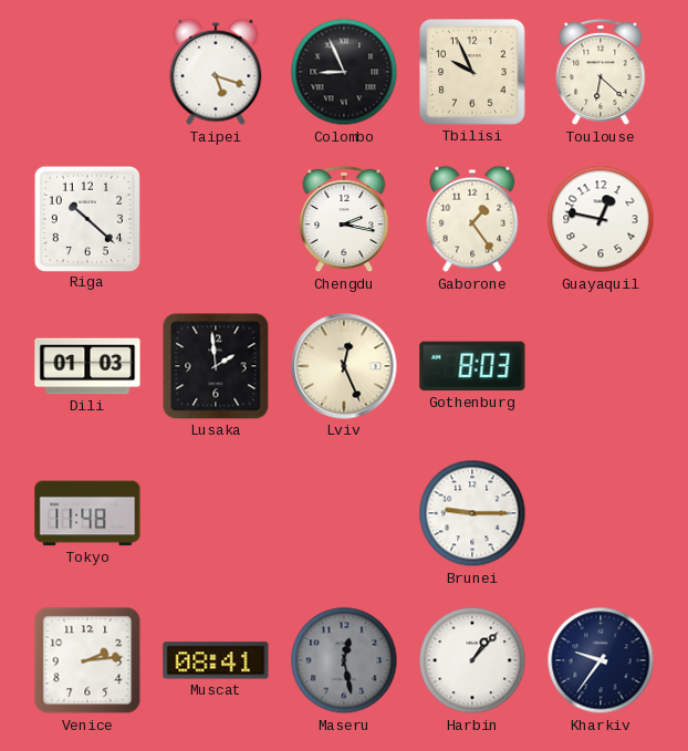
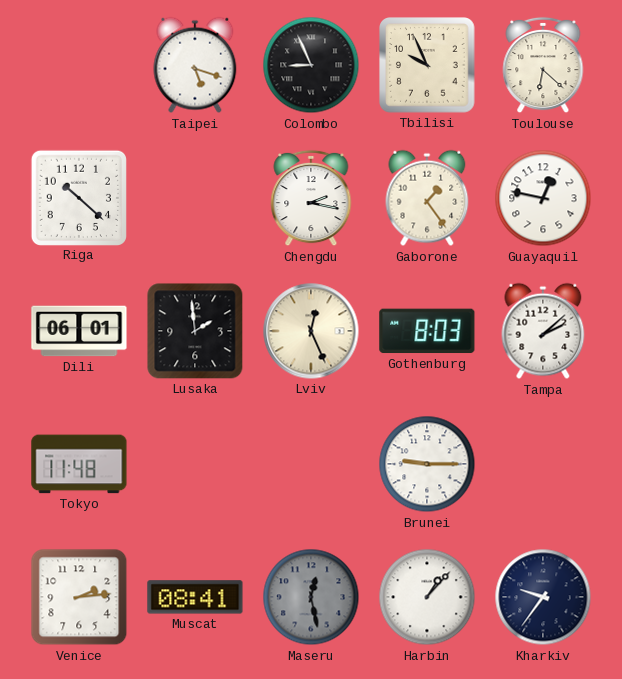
Dili: 01:03 -> 06:01
Tampa: none -> 2:08
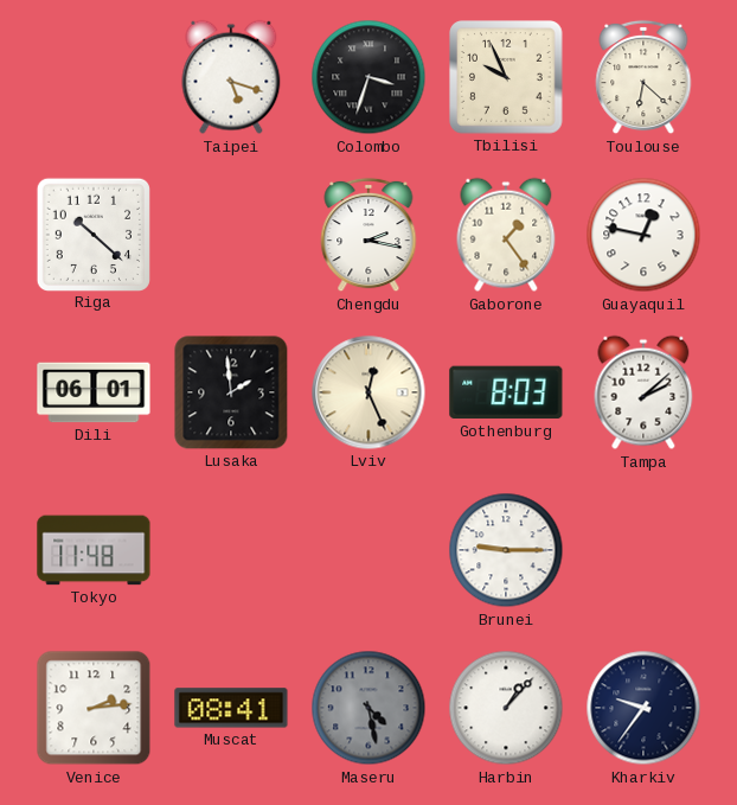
Colombo: 8:56 -> 3:33
Maseru: 12:28 -> 4:28
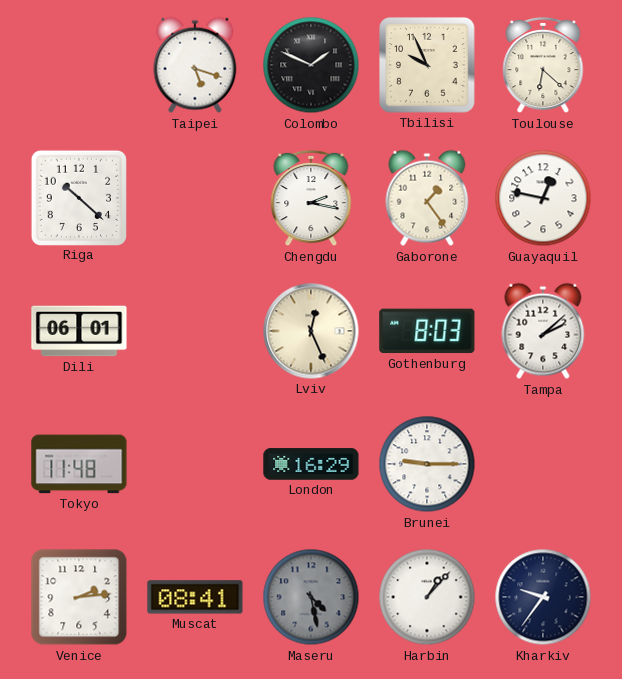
Colombo: 3:33 -> 1:49
Lusaka: 1:59 -> none
London: none -> 16:29
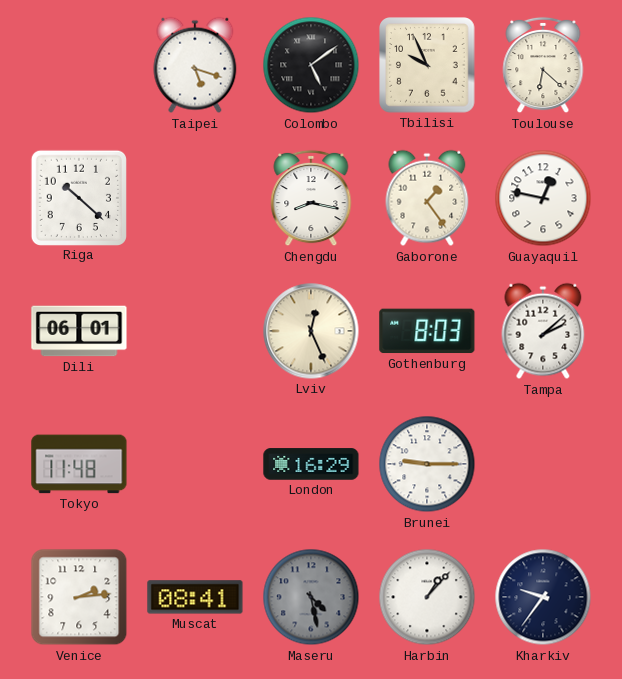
Colombo: 1:49 -> 5:09
Chengdu: 2:17 -> 8:17
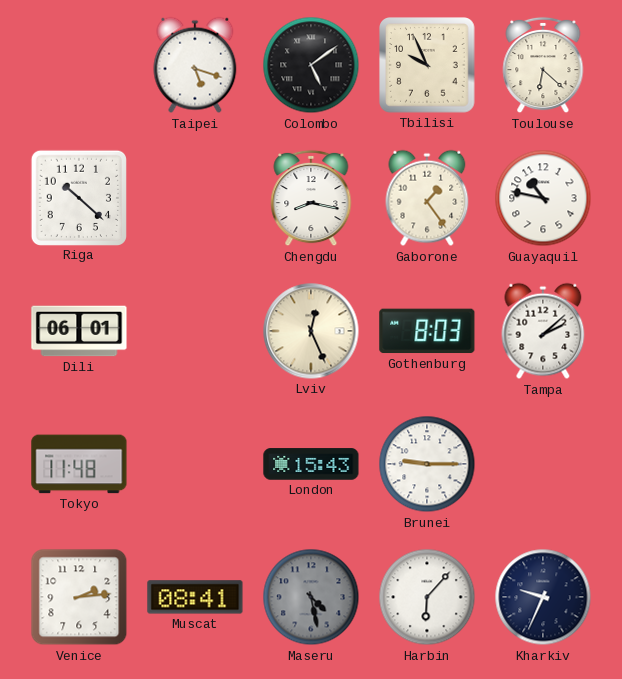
Guayaquil: 12:47 -> 10:47
London: 16:29 -> 15:43
Harbin: 1:07 -> 6:07
Kharkiv: 9:36 -> 9:34
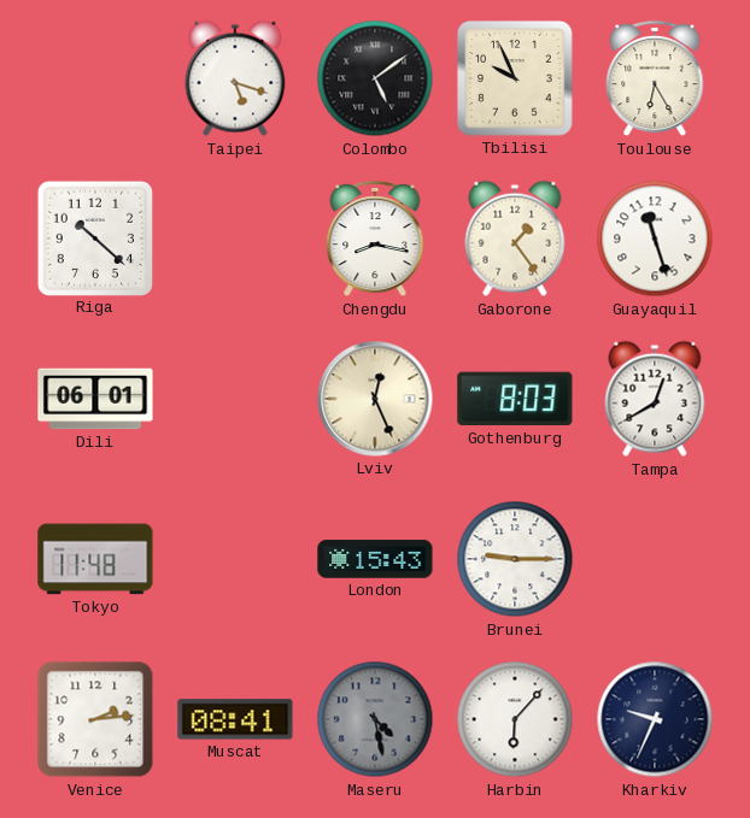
Toulouse: 6:22 -> 6:25
Guayaquil: 10:47 -> 11:27
Tampa: 2:08 -> 12:40
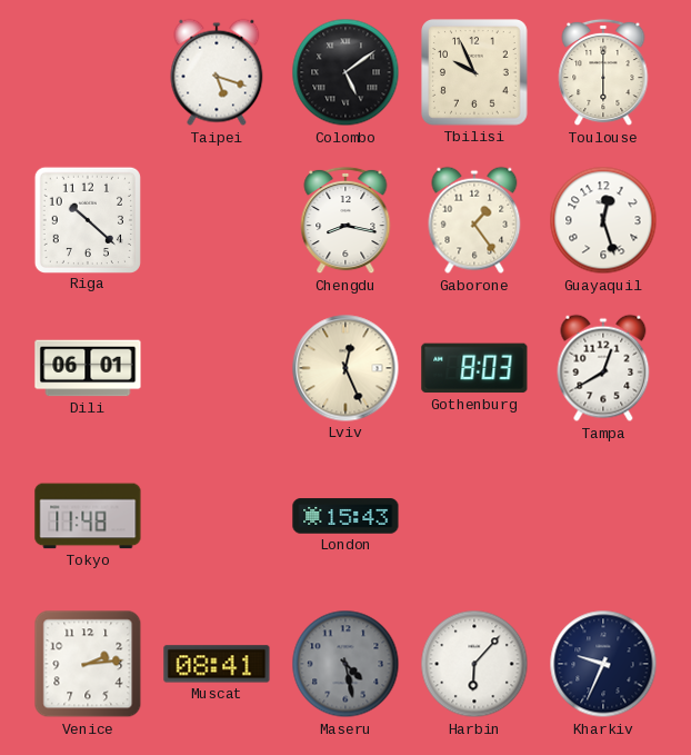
Toulouse: 6:25 -> 6:00
Guayaquil: 11:27 -> 12:27
Brunei: 9:15 -> none
